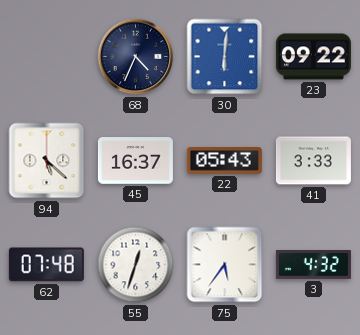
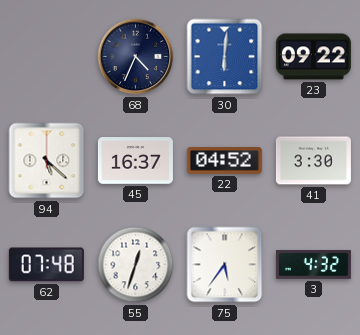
22: 05:43 -> 04:52
41: 3:33 -> 3:30
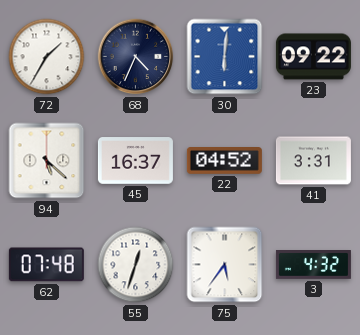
72: none -> 1:35
41: 3:30 -> 3:31
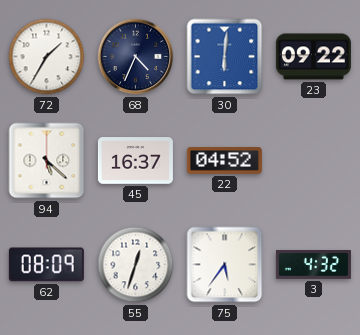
41: 3:31 -> none
62: 07:48 -> 08:09
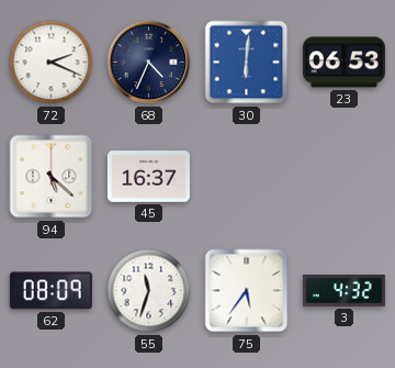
72: 1:35 -> 2:19
23: 09:22 -> 06:53
22: 04:52 -> none
55: 12:33 -> 11:33
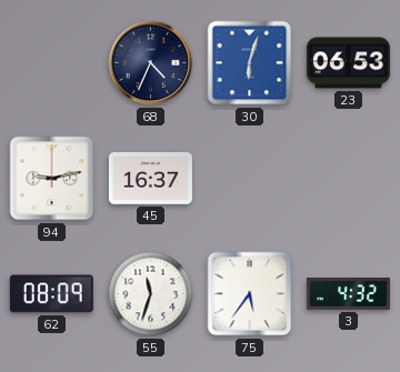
72: 2:19 -> none
30: 6:01 -> 6:03
94: 5:22 -> 9:13
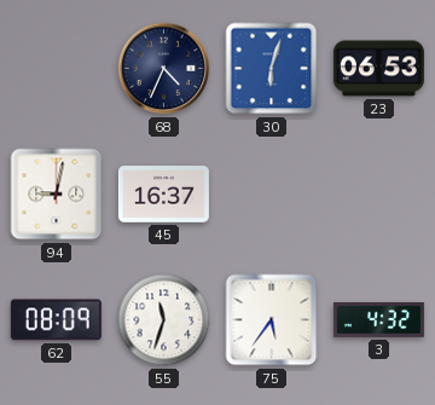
94: 9:13 -> 9:02
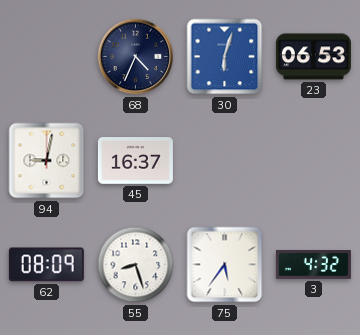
55: 11:33 -> 8:27
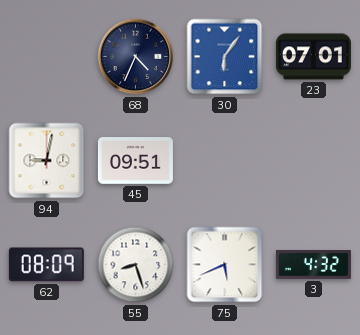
30: 6:03 -> 6:06
23: 06:53 -> 07:01
45: 16:37 -> 09:51
75: 5:36 -> 5:41
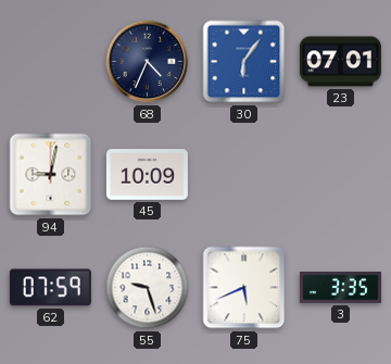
45: 09:51 -> 10:09
62: 08:09 -> 07:59
55: 8:27 -> 9:27
3: 4:32 -> 3:35
